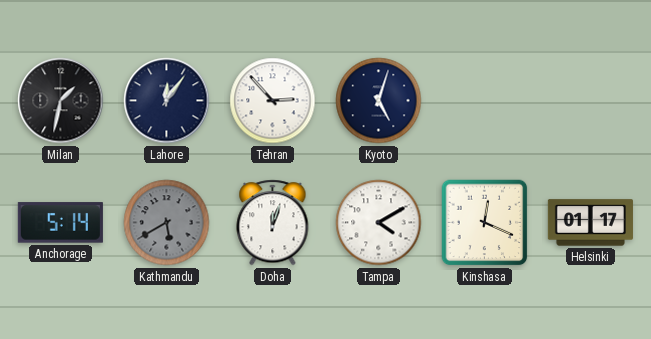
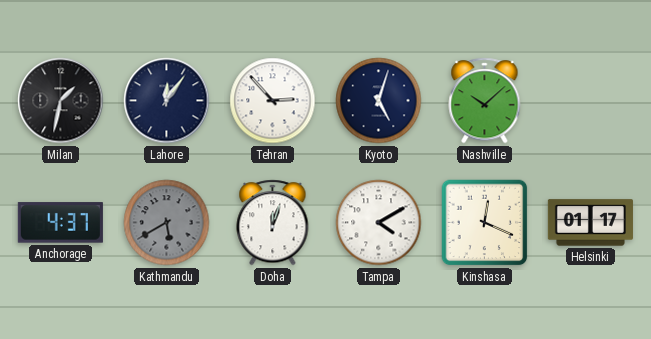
Nashville: none -> 10:08
Anchorage: 5:14 -> 4:37
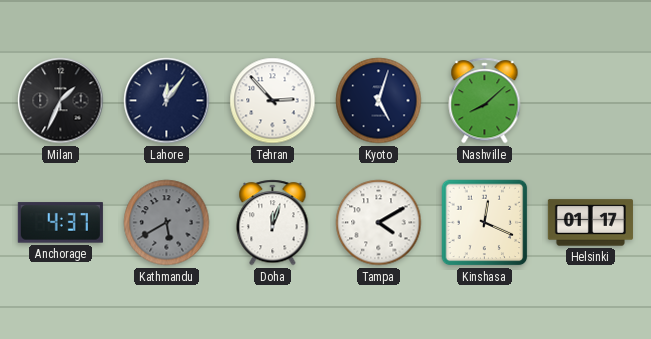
Milan: 1:32 -> 1:34
Nashville: 10:08 -> 8:08
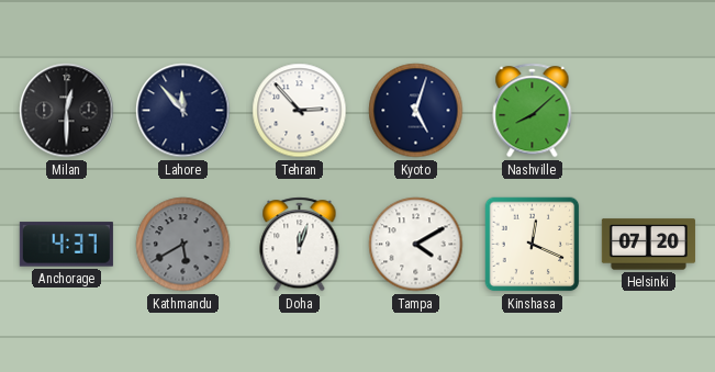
Milan: 1:34 -> 12:30
Lahore: 12:06 -> 11:53
Helsinki: 01:17 -> 07:20
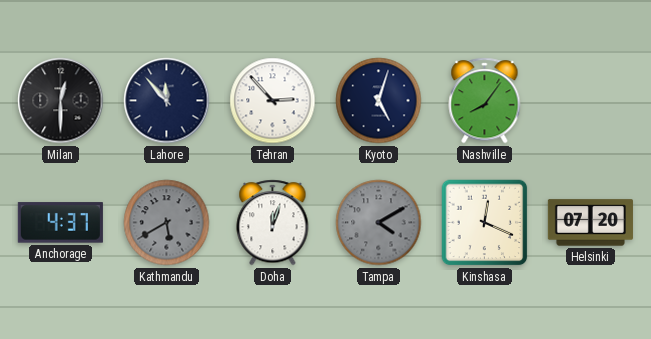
Nashville: 8:08 -> 8:06
Tampa dial: white -> grey
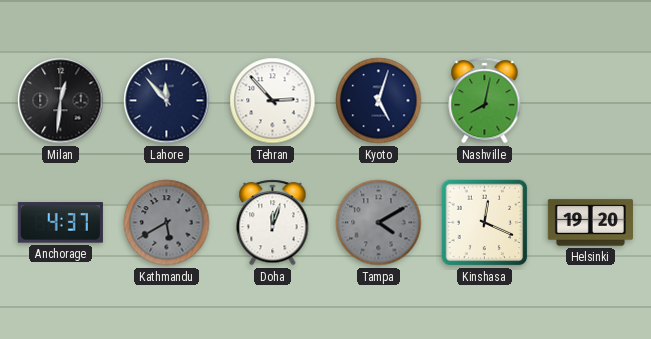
Milan: 12:30 -> 12:31
Nashville: 8:06 -> 8:02
Helsinki: 07:20 -> 19:20
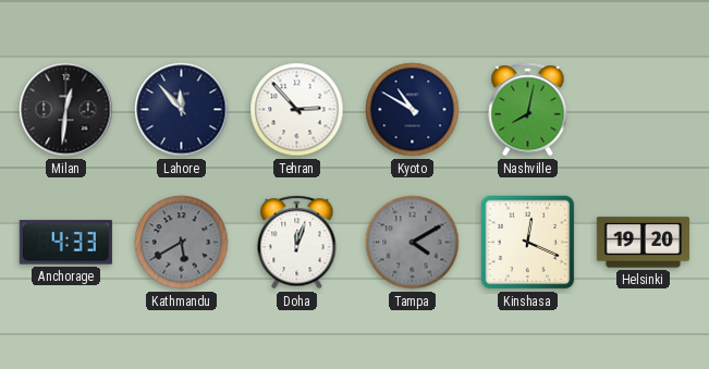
Kyoto: 5:03 -> 10:50
Anchorage: 4:37 -> 4:33
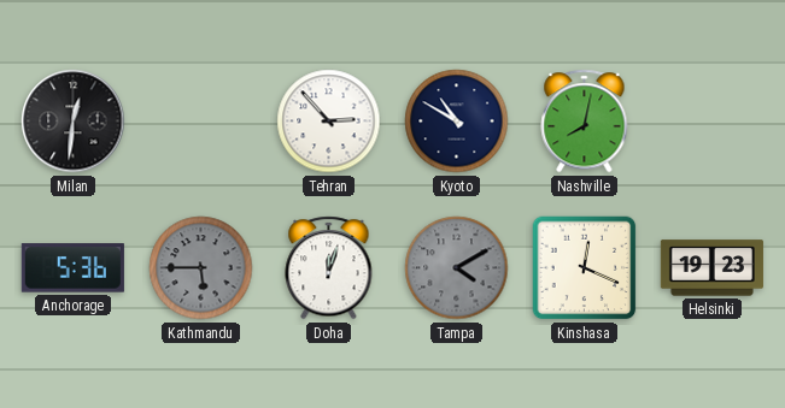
Lahore: 11:53 -> none
Anchorage: 4:33 -> 5:36
Kathmandu: 5:40 -> 5:45
Helsinki: 19:20 -> 19:23
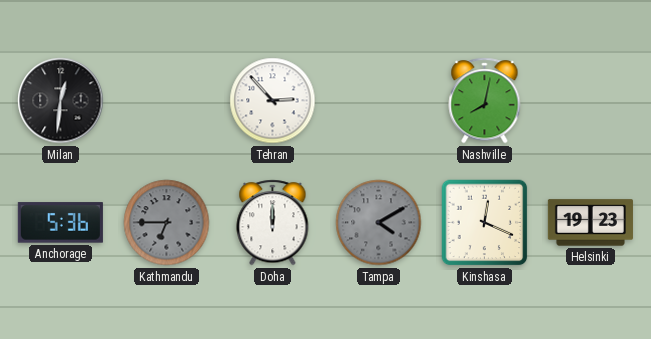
Kyoto: 10:50 -> none
Kathmandu: 5:45 -> 6:45
Doha: 12:03 -> 12:00
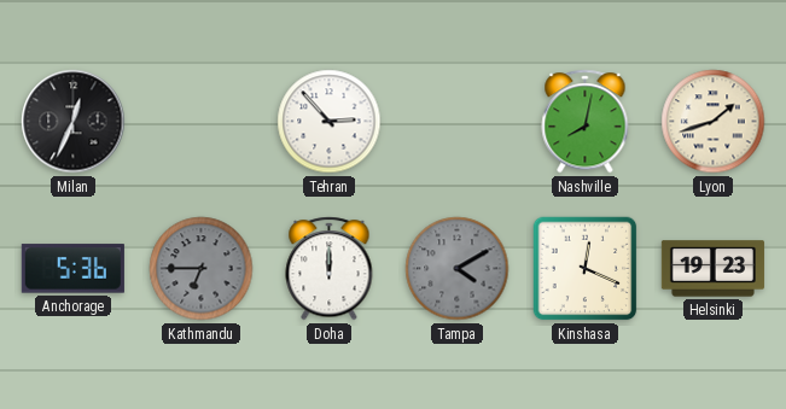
Milan: 12:31 -> 12:34
Lyon: none -> 1:42
